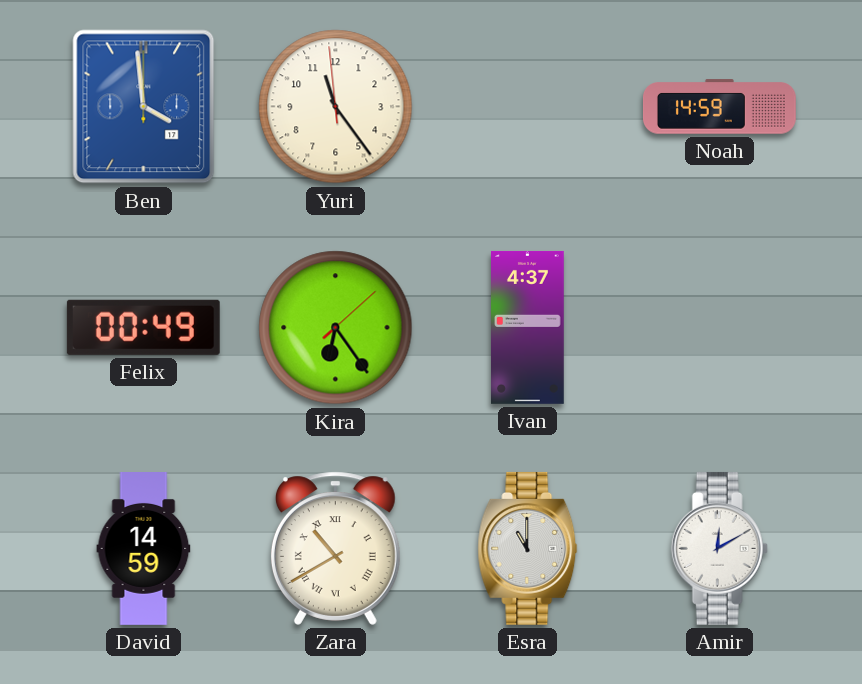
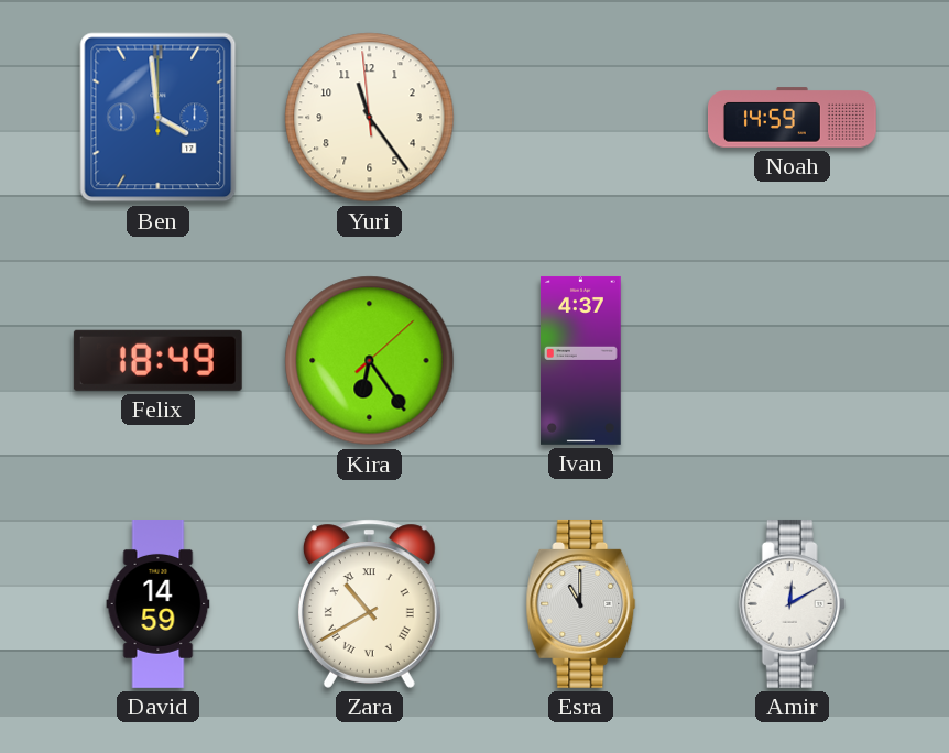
Felix: 00:49 -> 18:49
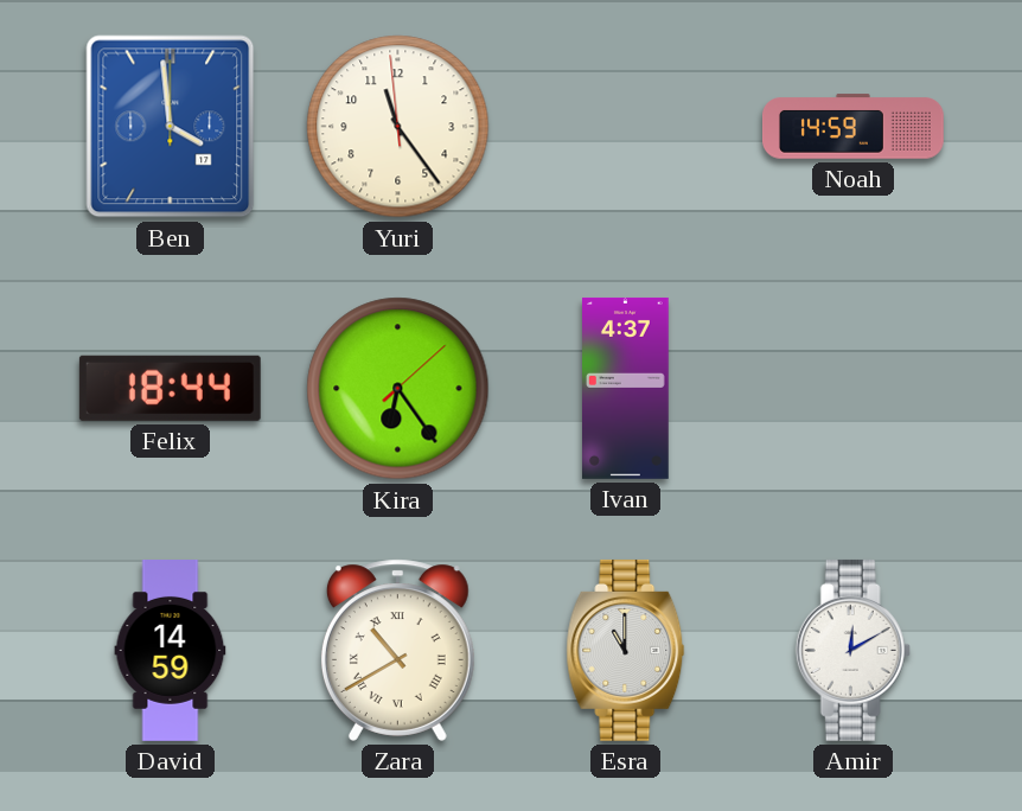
Felix: 18:49 -> 18:44
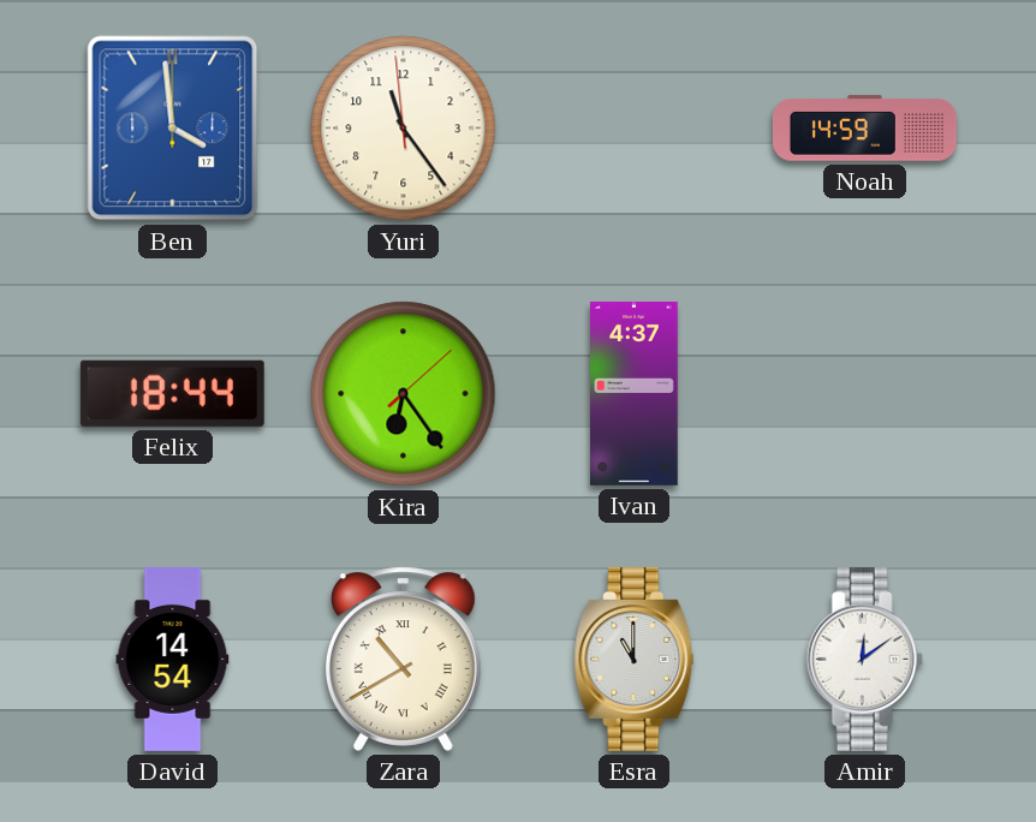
David: 14:59 -> 14:54
Amir: 12:10 -> 12:09
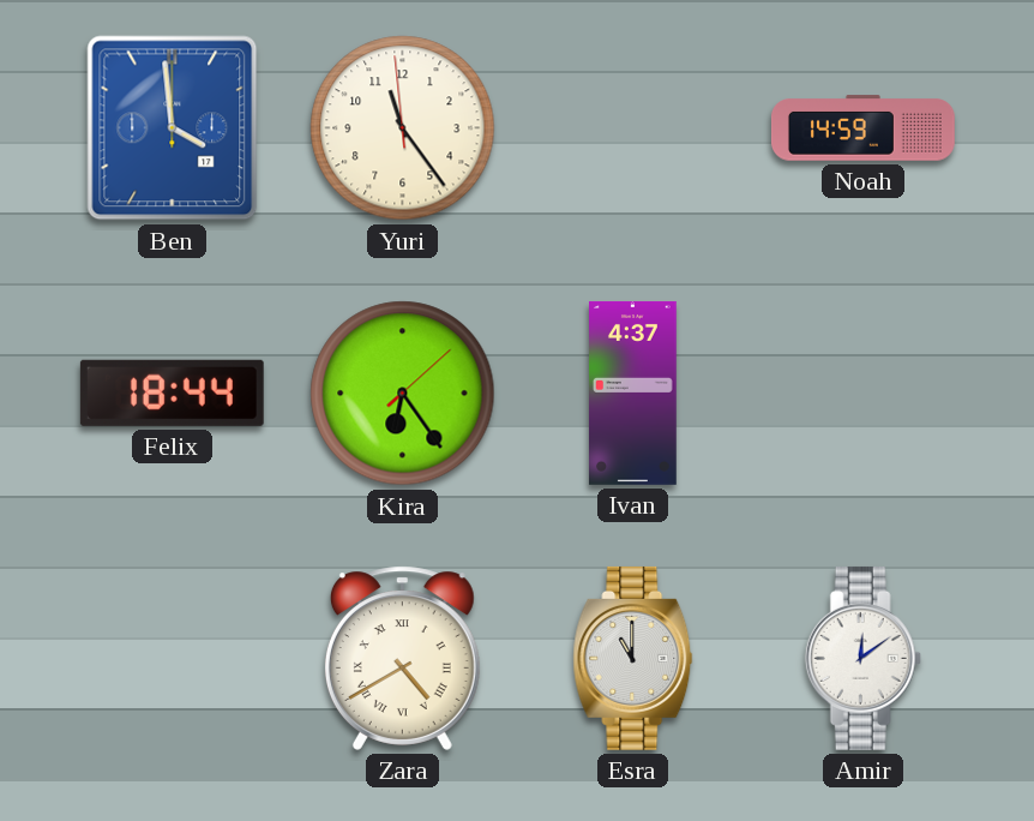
David: 14:54 -> none
Zara: 10:40 -> 4:40
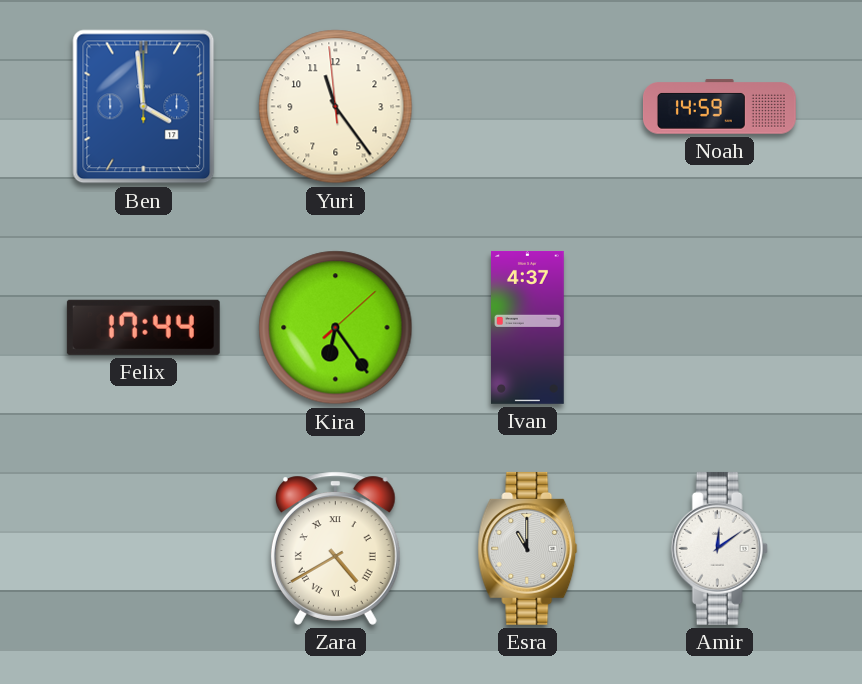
Felix: 18:44 -> 17:44
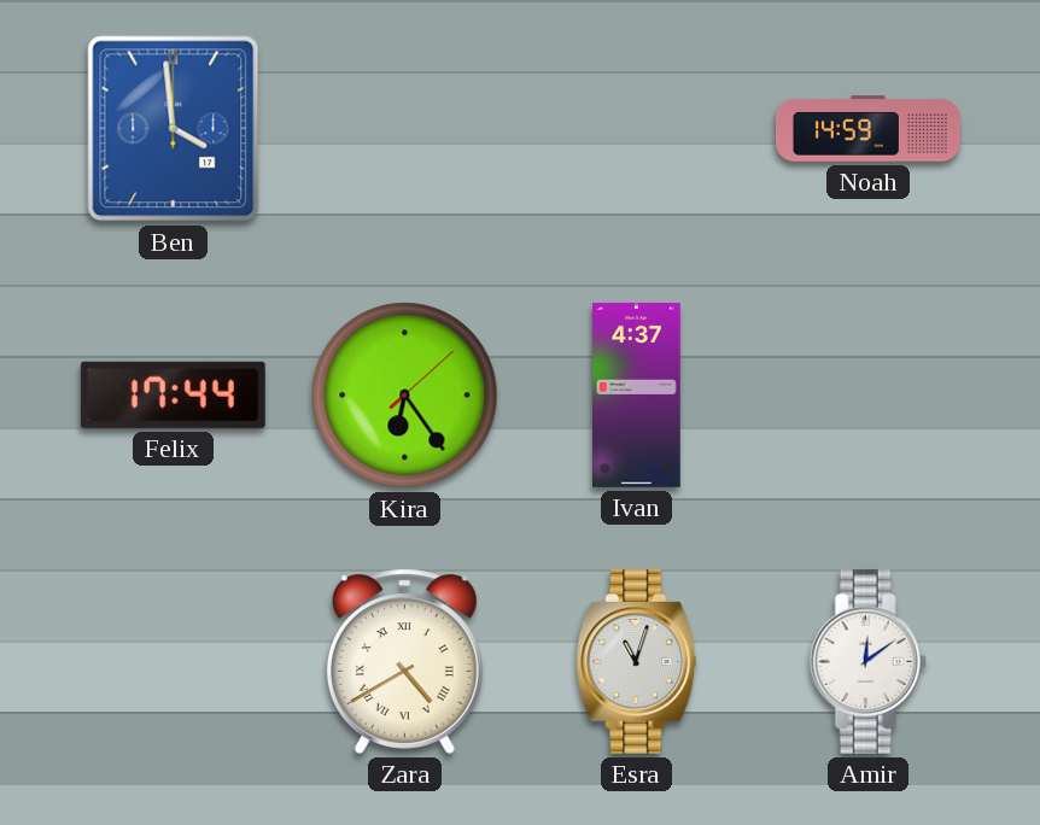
Yuri: 11:23 -> none
Esra: 11:00 -> 11:03
